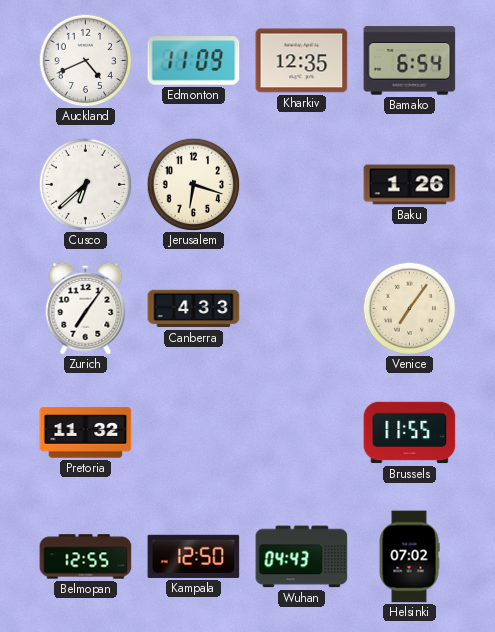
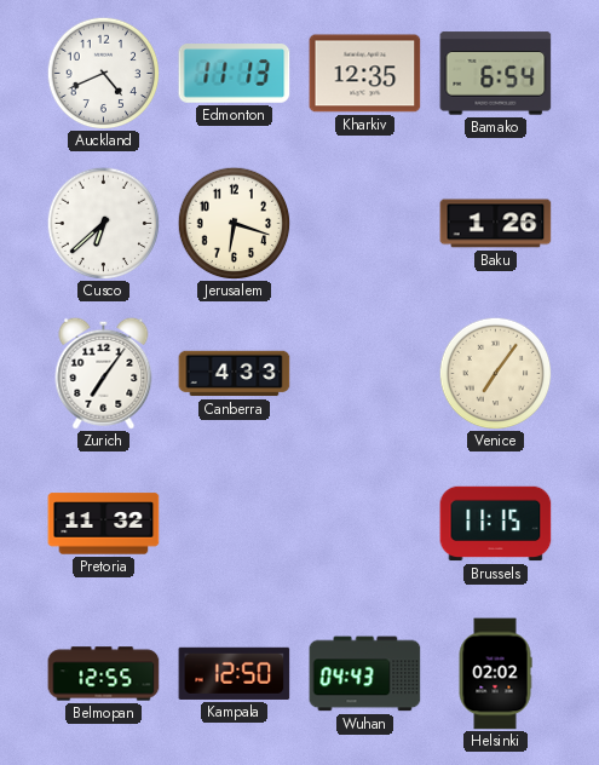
Edmonton: 11:09 -> 11:13
Brussels: 11:55 -> 11:15
Helsinki: 07:02 -> 02:02
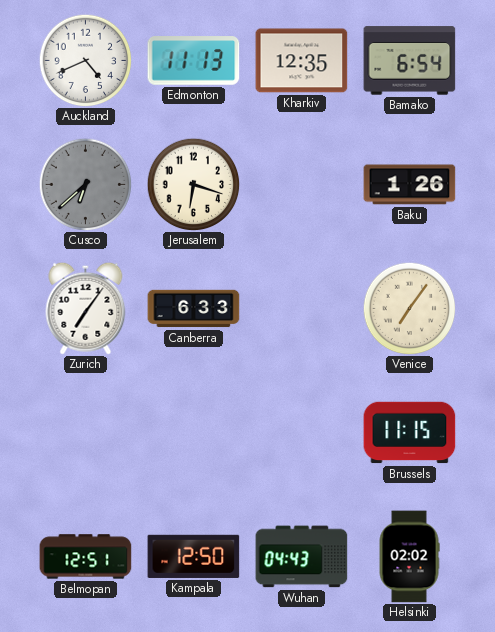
Cusco dial: white -> grey
Canberra: 4:33 -> 6:33
Pretoria: 11:32 -> none
Belmopan: 12:55 -> 12:51
